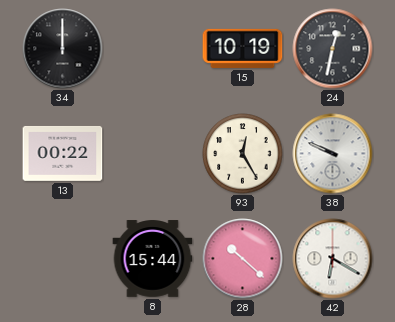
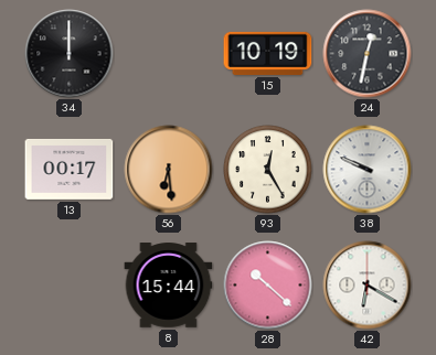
13: 00:22 -> 00:17
56: none -> 6:29
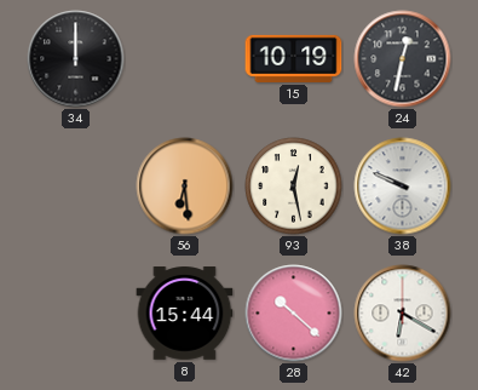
13: 00:17 -> none
93: 12:25 -> 12:28
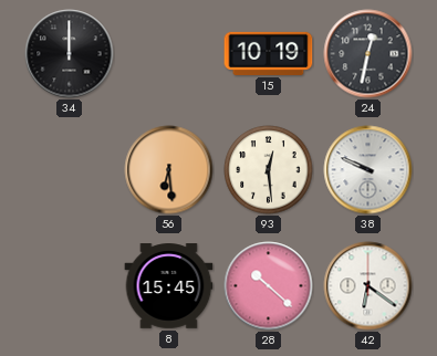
93: 12:28 -> 12:29
8: 15:44 -> 15:45
42: 6:20 -> 6:21
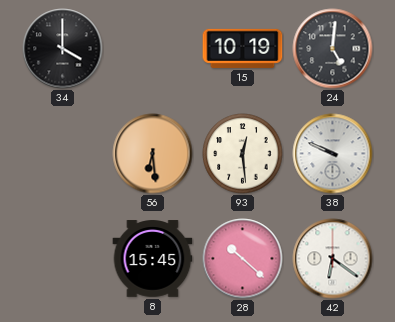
34: 12:00 -> 4:00
24: 12:32 -> 5:01
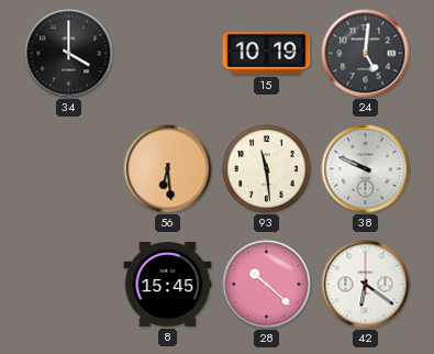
93: 12:29 -> 11:29
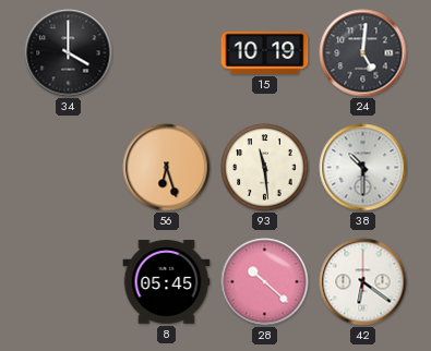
56: 6:29 -> 6:27
38: 9:49 -> 10:30
8: 15:45 -> 05:45
